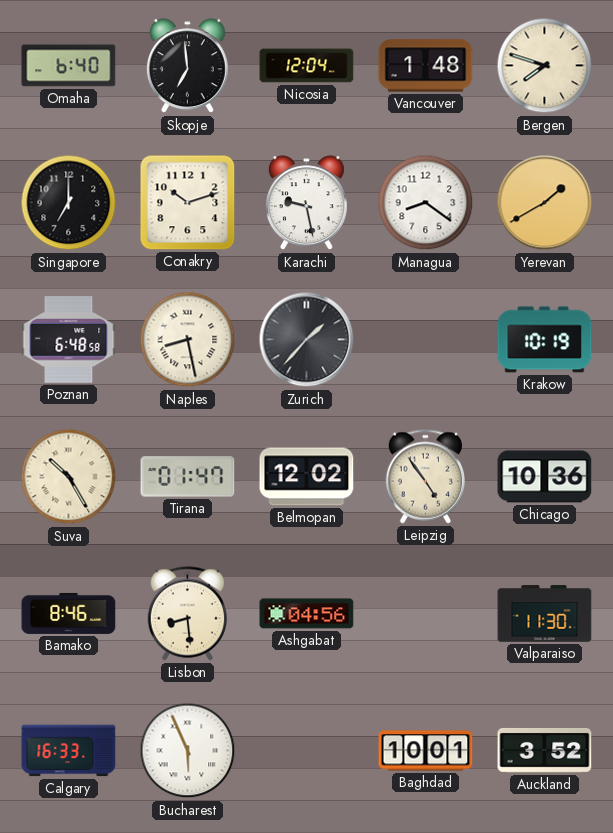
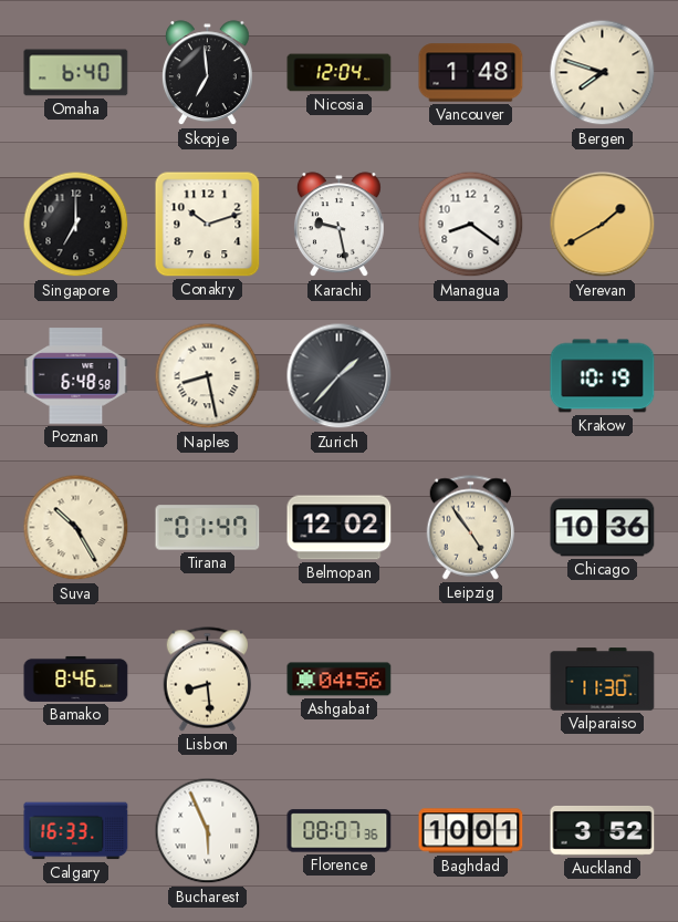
Florence: none -> 08:07
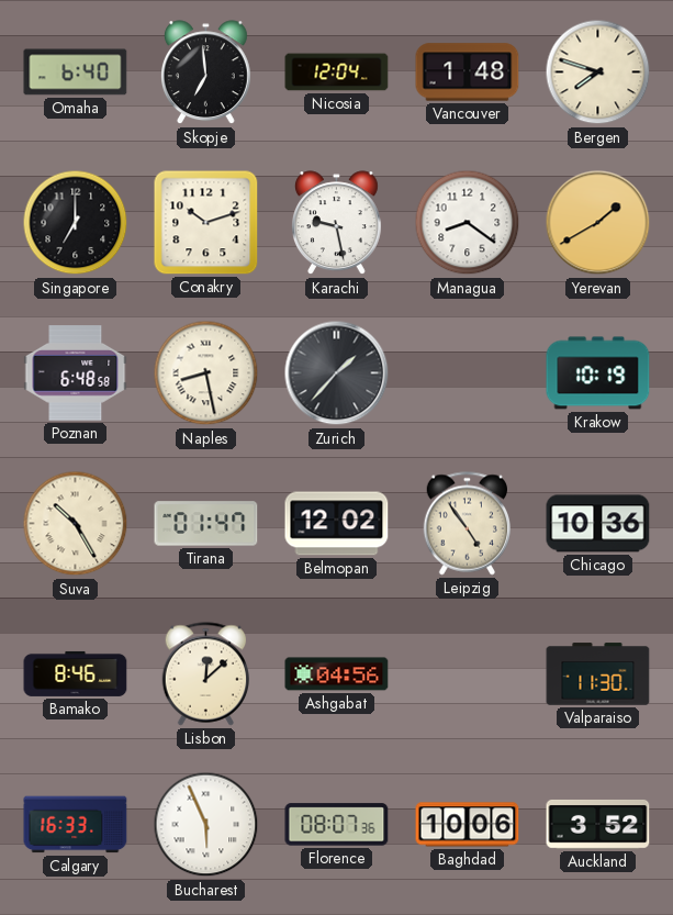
Lisbon: 8:29 -> 12:08
Baghdad: 10:01 -> 10:06
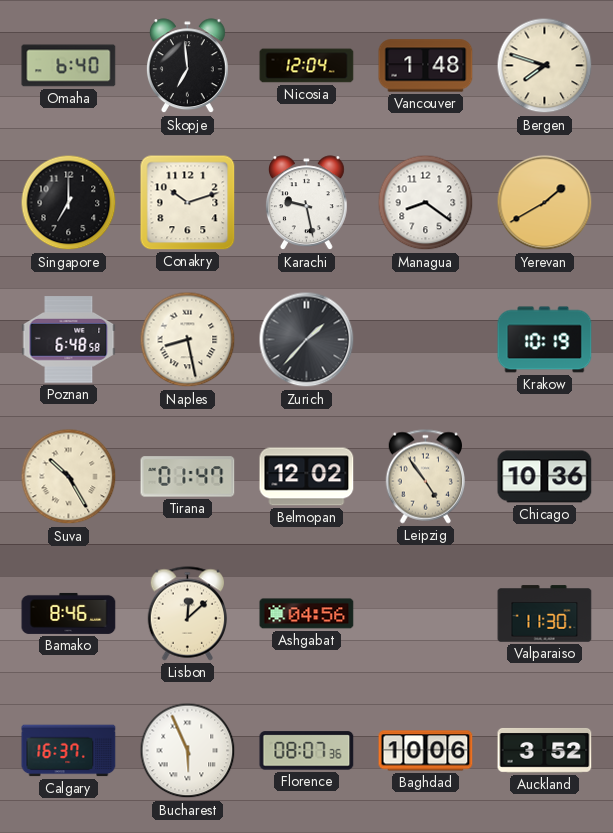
Calgary: 16:33 -> 16:37
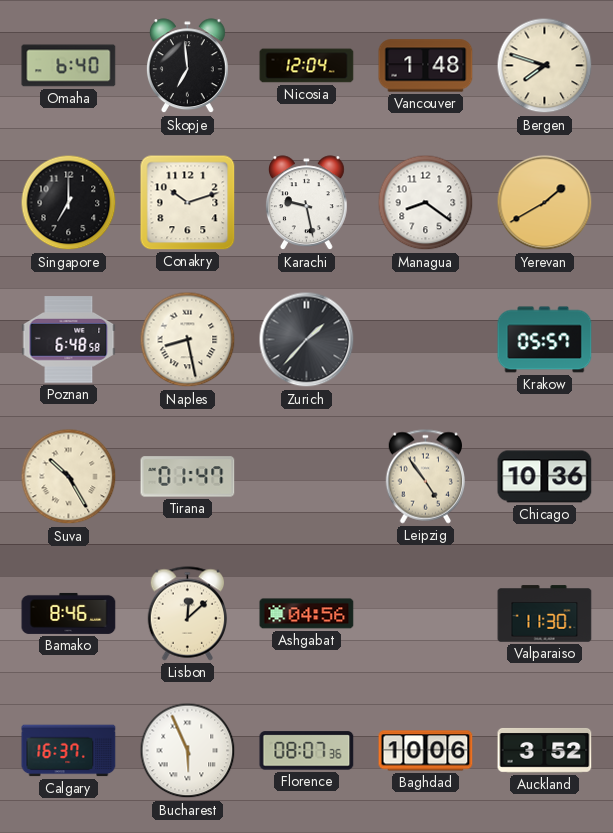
Krakow: 10:19 -> 05:57
Belmopan: 12:02 -> none
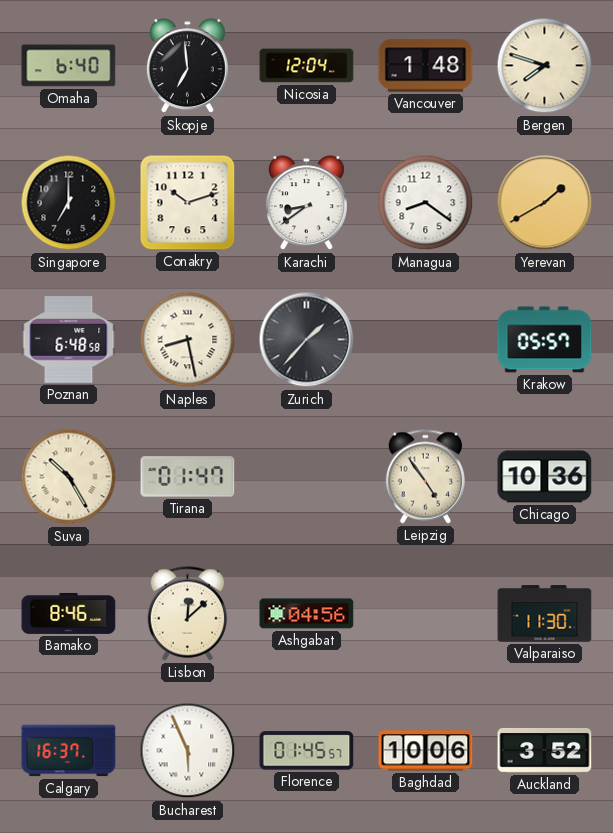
Karachi: 9:28 -> 8:39
Florence: 08:07 -> 01:45
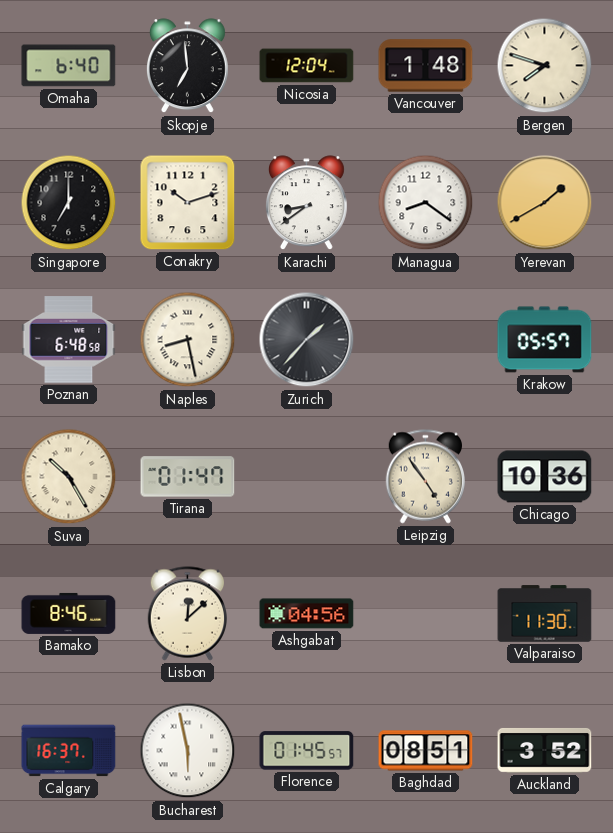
Bucharest: 5:56 -> 5:58
Baghdad: 10:06 -> 08:51
